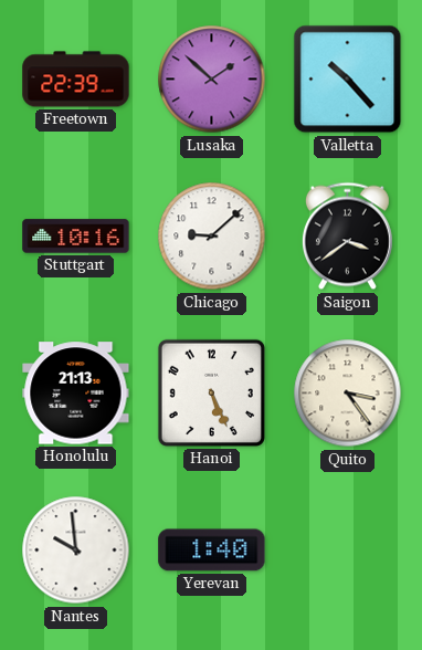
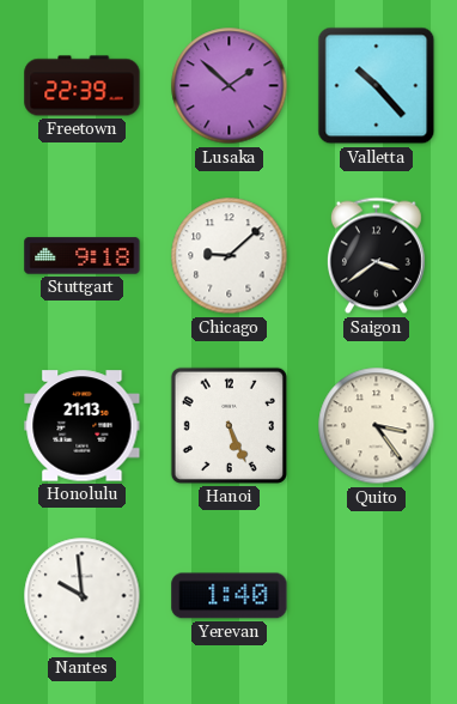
Stuttgart: 10:16 -> 9:18
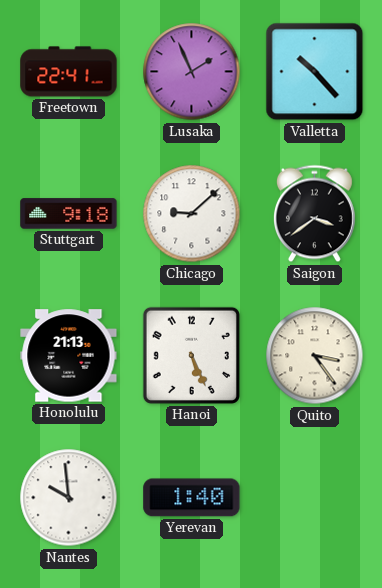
Freetown: 22:39 -> 22:41
Lusaka: 1:52 -> 1:56
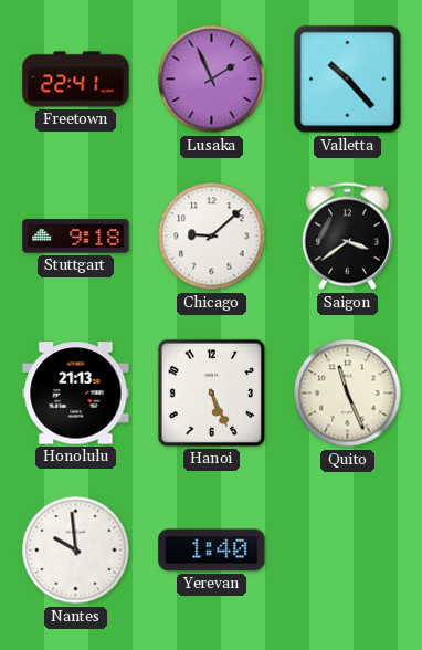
Quito: 3:24 -> 11:26
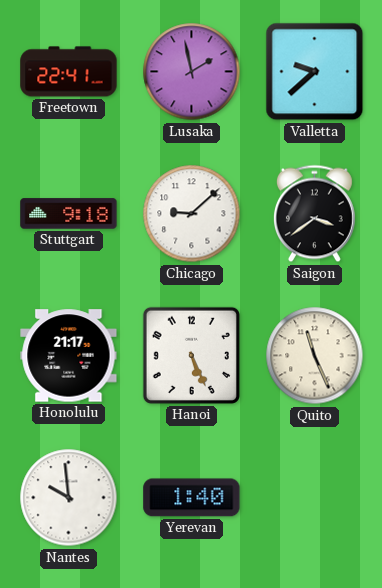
Lusaka: 1:56 -> 1:58
Valletta: 10:23 -> 9:38
Honolulu: 21:13 -> 21:17
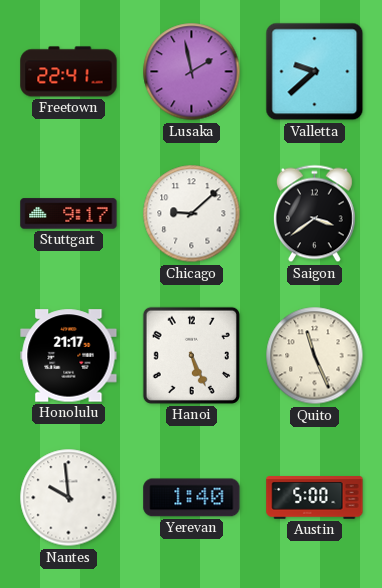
Stuttgart: 9:18 -> 9:17
Austin: none -> 5:00
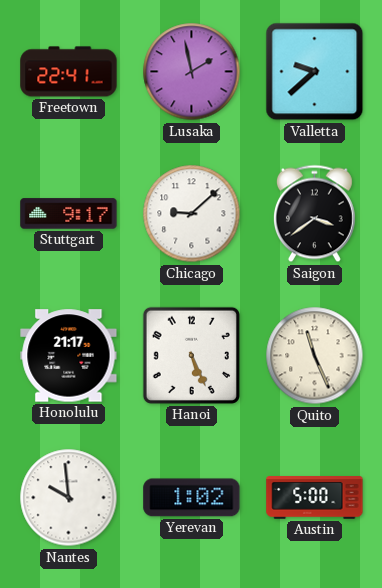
Yerevan: 1:40 -> 1:02
